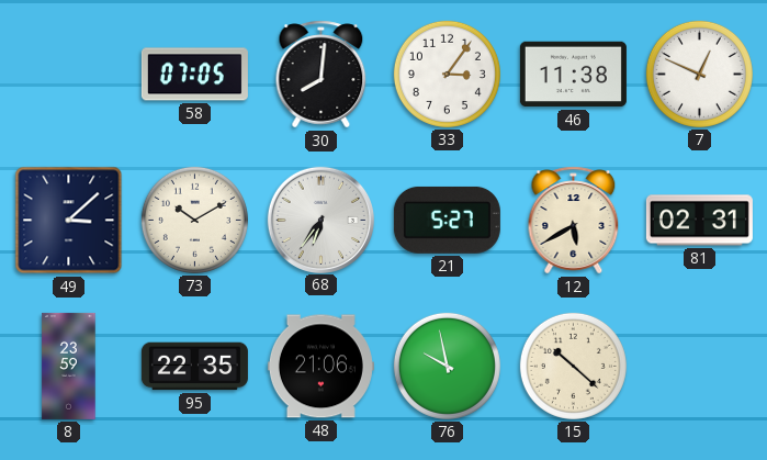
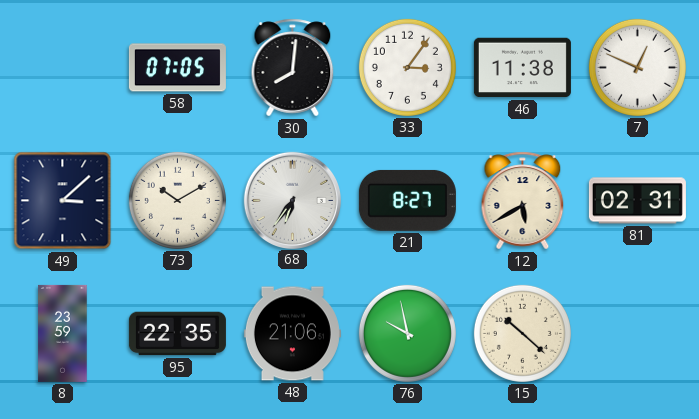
21: 5:27 -> 8:27
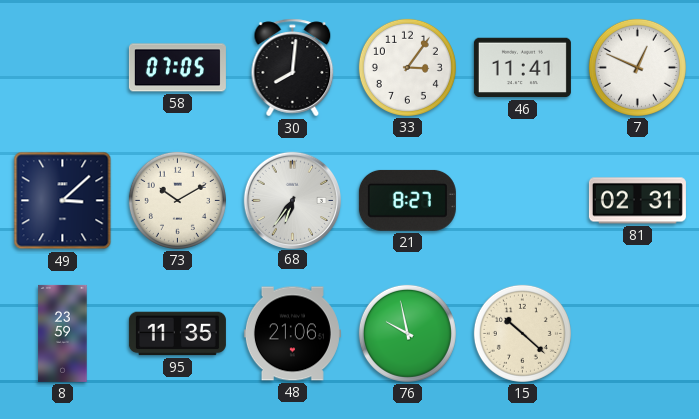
46: 11:38 -> 11:41
12: 5:40 -> none
95: 22:35 -> 11:35
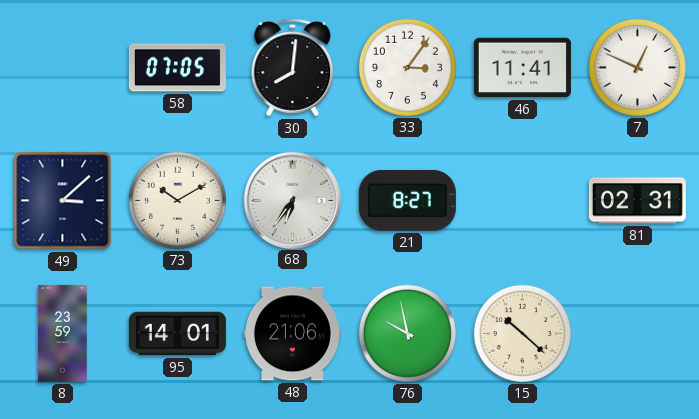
95: 11:35 -> 14:01
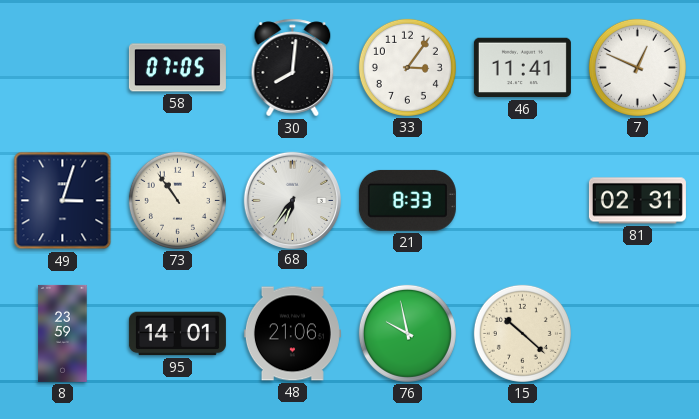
49: 3:08 -> 3:03
73: 10:10 -> 10:54
21: 8:27 -> 8:33
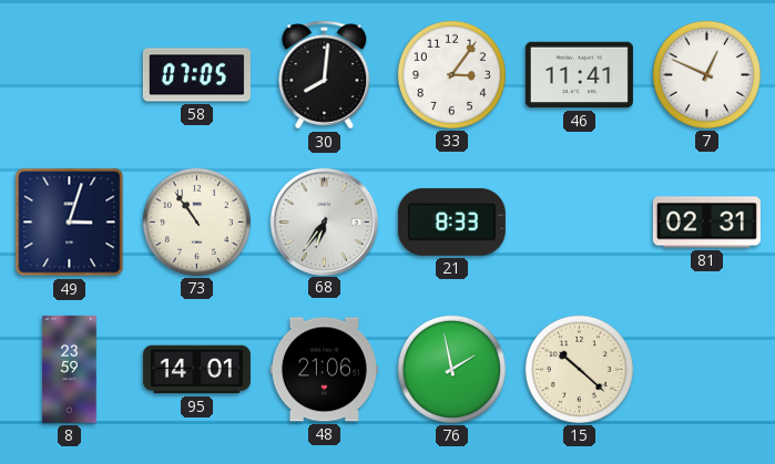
76: 9:58 -> 1:58
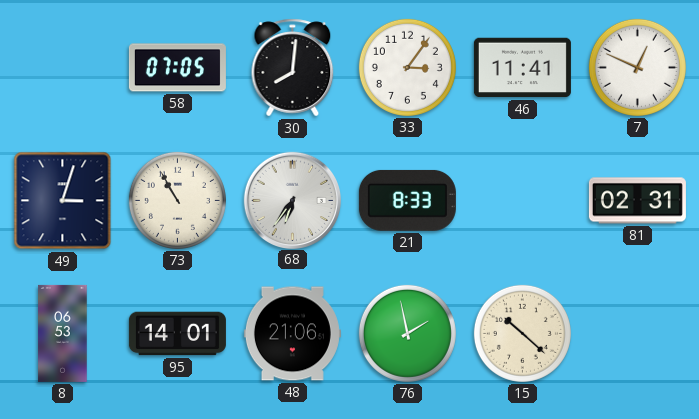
73: 10:54 -> 10:55
8: 23:59 -> 06:53
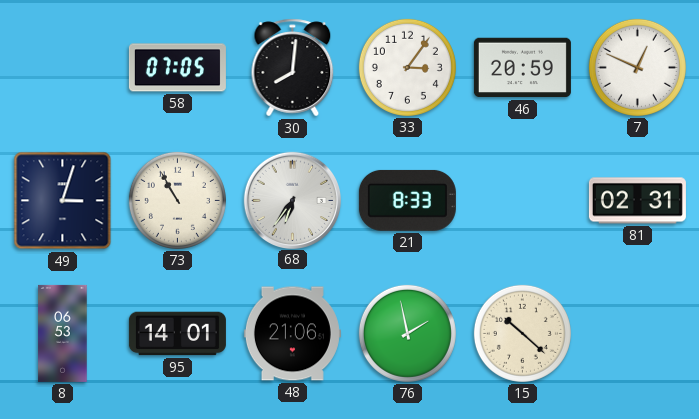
46: 11:41 -> 20:59
